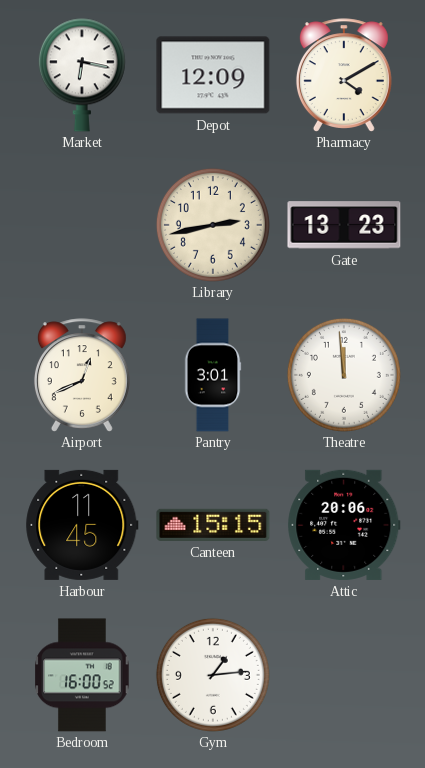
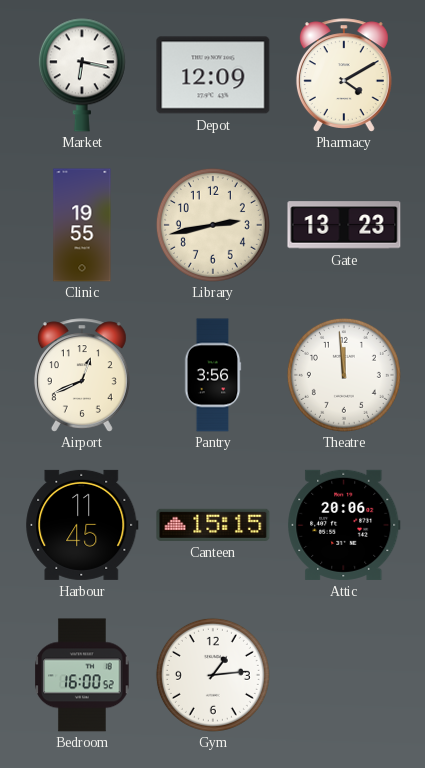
Clinic: none -> 19:55
Pantry: 3:01 -> 3:56
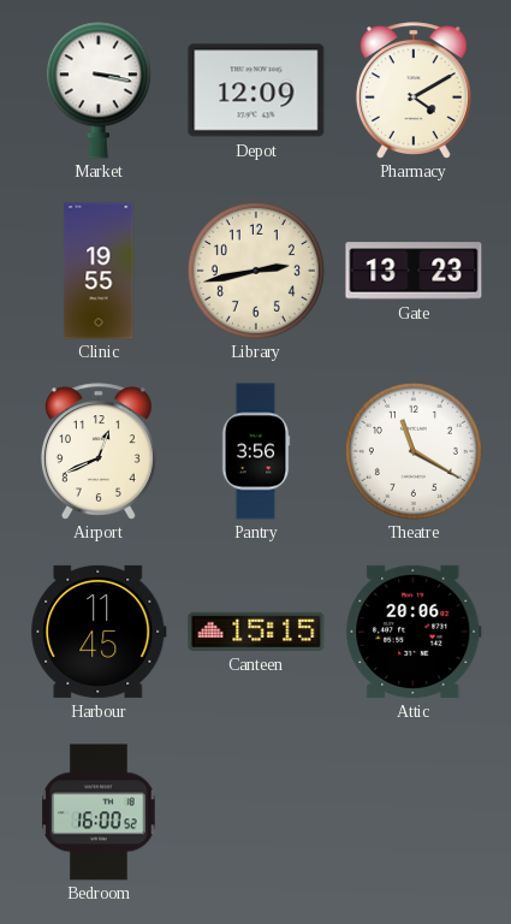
Market: 6:17 -> 3:17
Theatre: 11:59 -> 11:20
Gym: 1:14 -> none
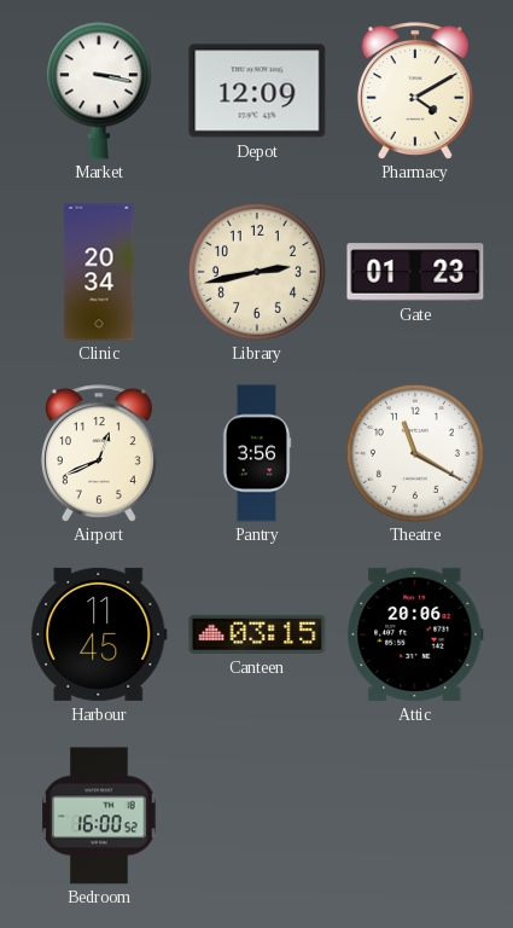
Clinic: 19:55 -> 20:34
Gate: 13:23 -> 01:23
Canteen: 15:15 -> 03:15
